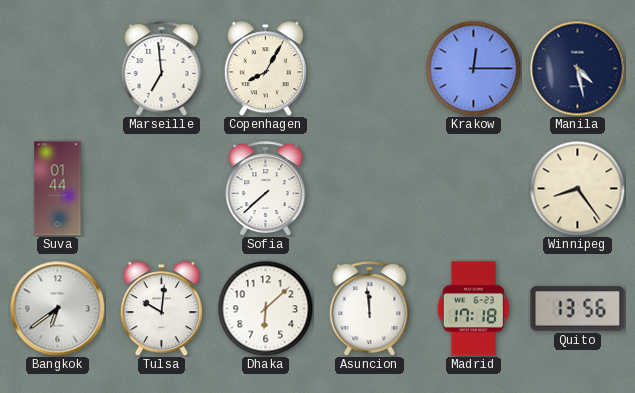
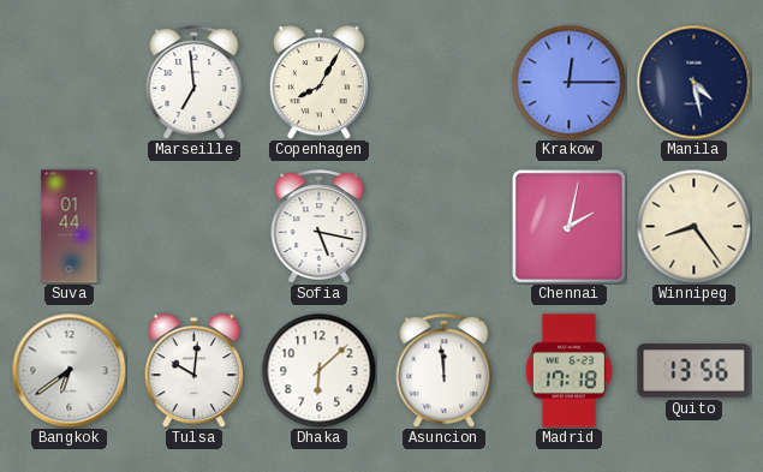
Sofia: 7:38 -> 5:17
Chennai: none -> 2:02
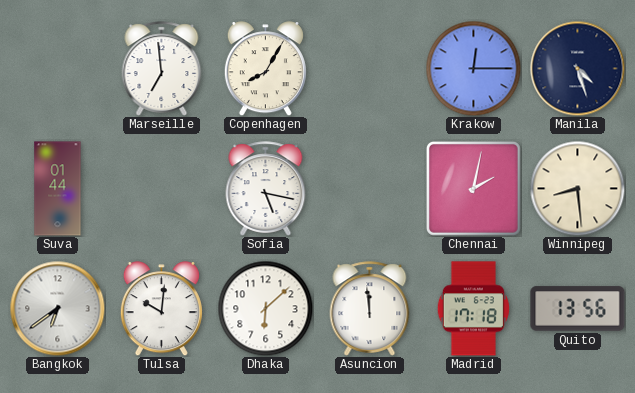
Manila: 4:28 -> 4:27
Winnipeg: 8:24 -> 8:29
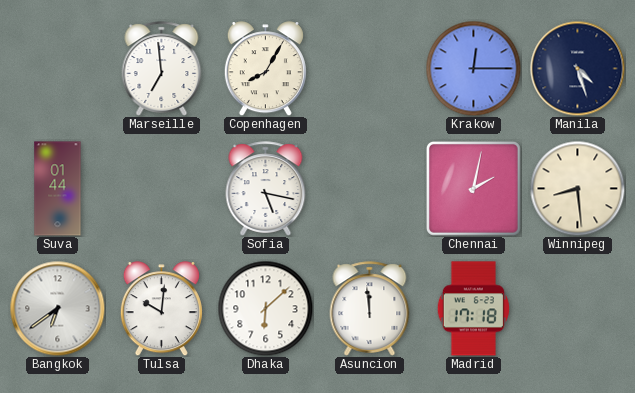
Quito: 13:56 -> none
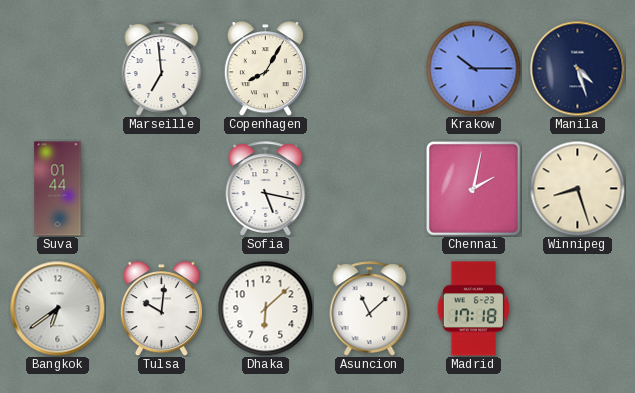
Krakow: 12:15 -> 10:15
Winnipeg: 8:29 -> 8:27
Asuncion: 11:59 -> 11:08
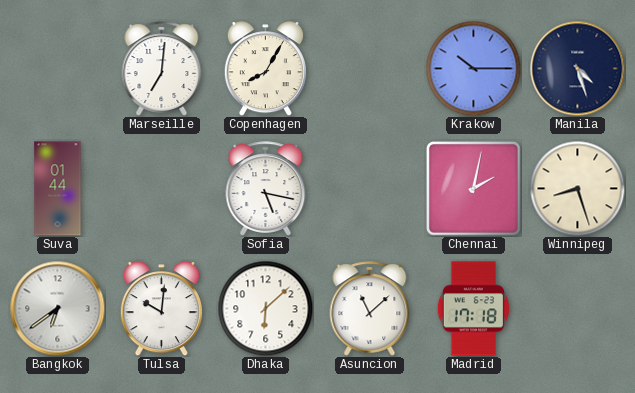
Marseille: 6:59 -> 7:01
